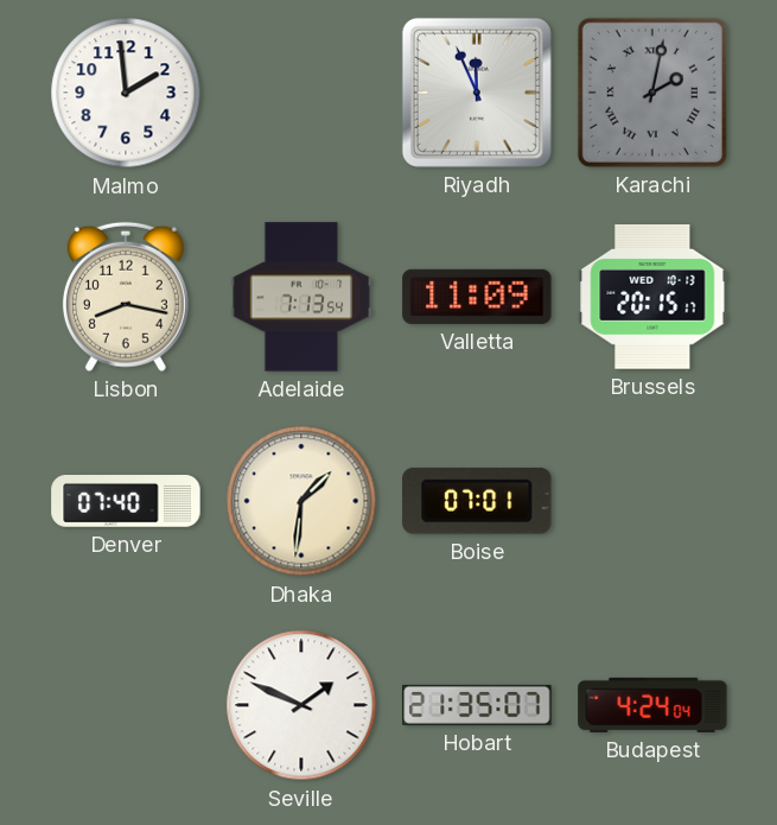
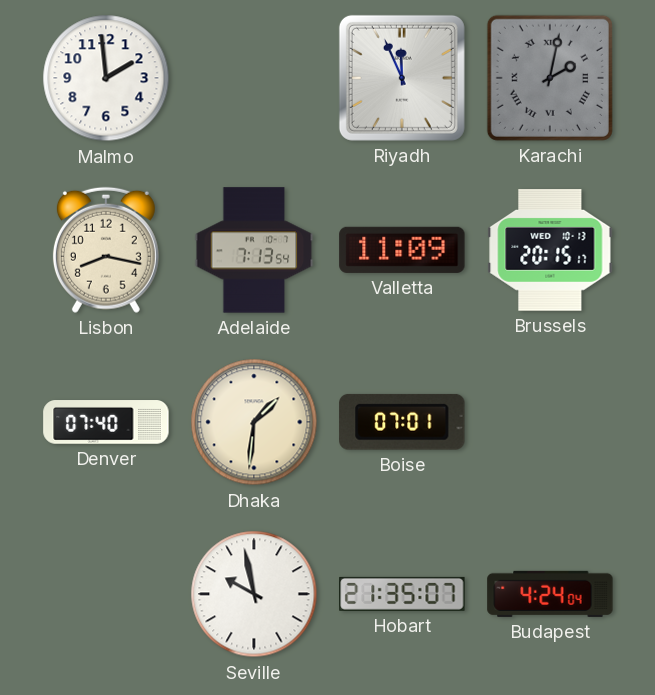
Seville: 1:49 -> 9:58
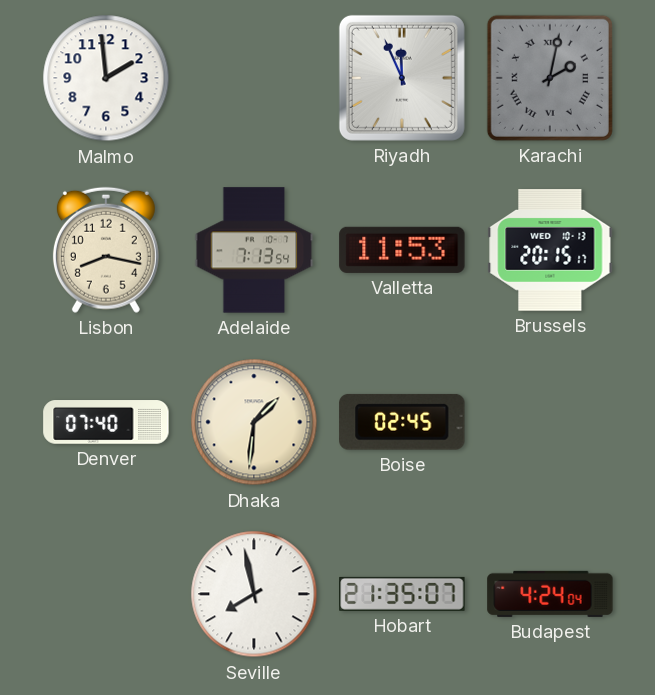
Valletta: 11:09 -> 11:53
Boise: 07:01 -> 02:45
Seville: 9:58 -> 7:58
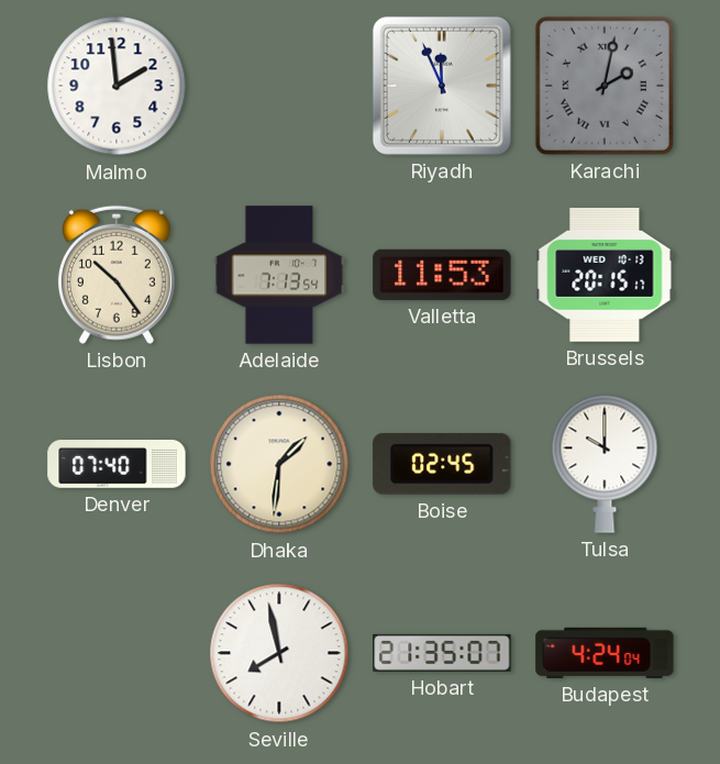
Lisbon: 8:17 -> 10:24
Tulsa: none -> 10:00
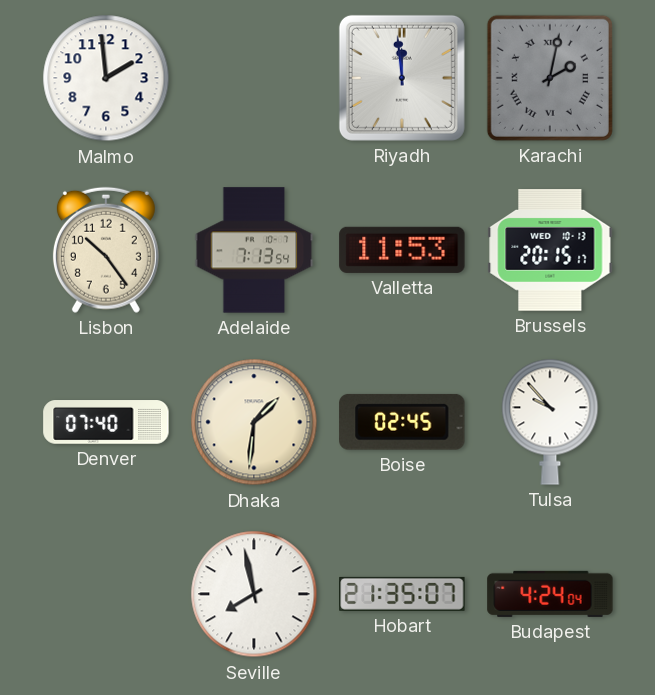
Riyadh: 11:56 -> 11:59
Tulsa: 10:00 -> 9:53
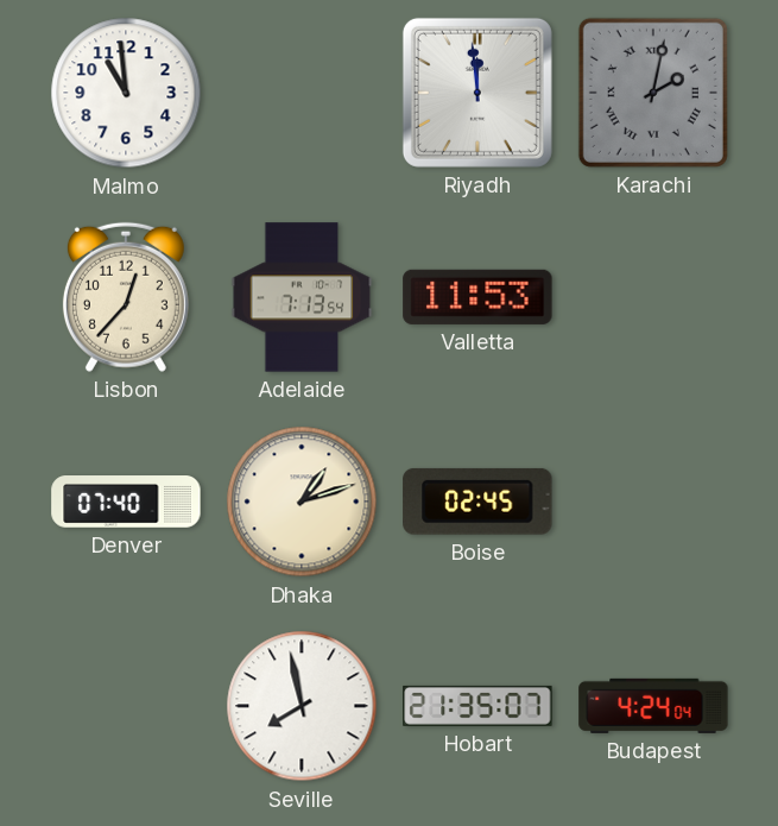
Malmo: 1:59 -> 10:59
Lisbon: 10:24 -> 12:37
Brussels: 20:15 -> none
Dhaka: 1:31 -> 1:12
Tulsa: 9:53 -> none
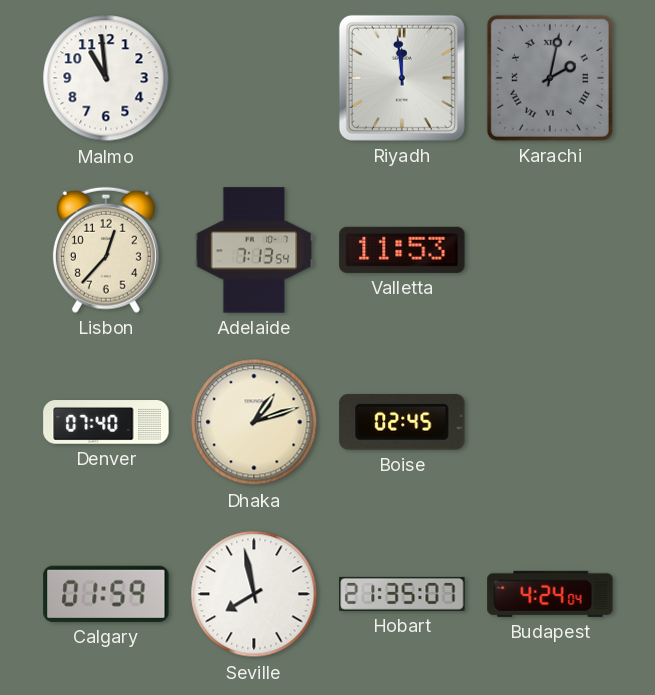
Calgary: none -> 01:59
